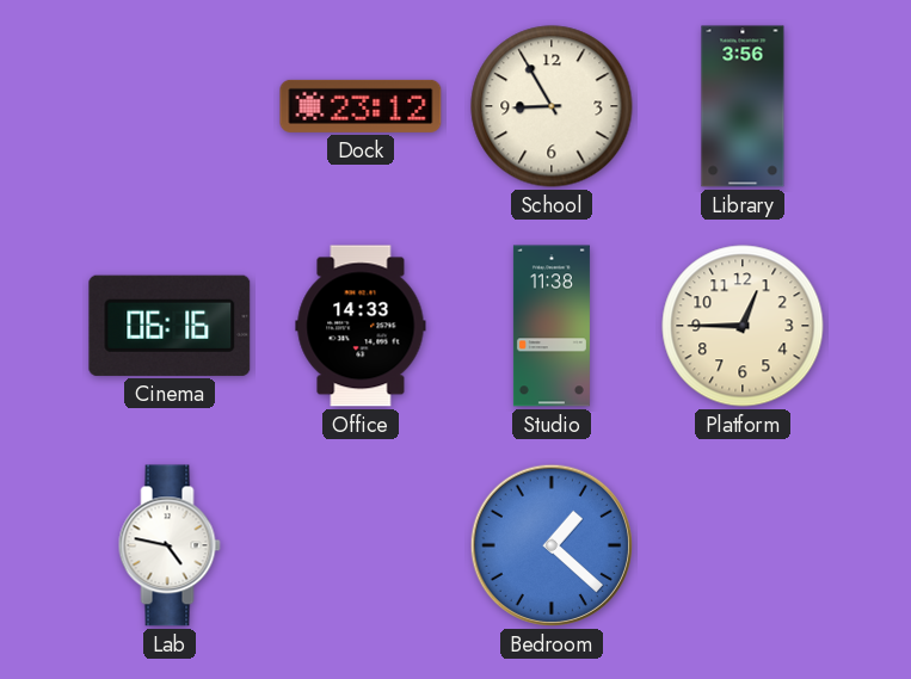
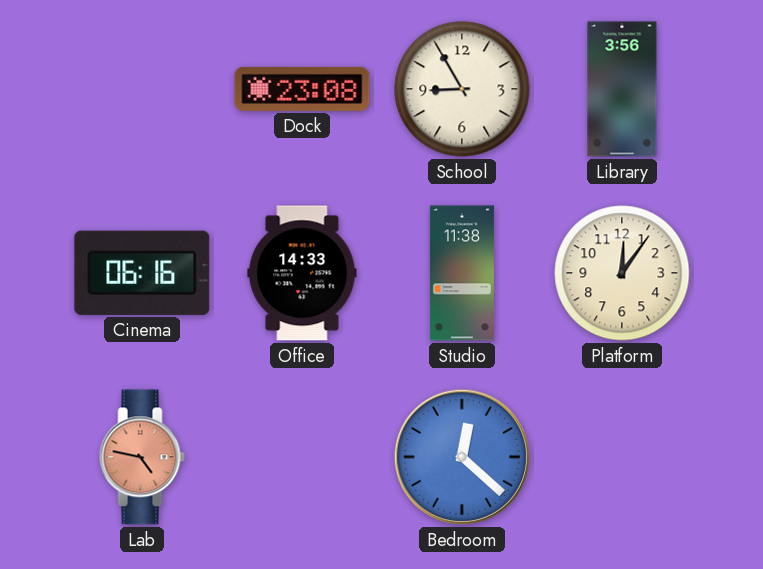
Dock: 23:12 -> 23:08
Platform: 12:45 -> 12:06
Lab dial: white -> salmon
Bedroom: 1:22 -> 12:22
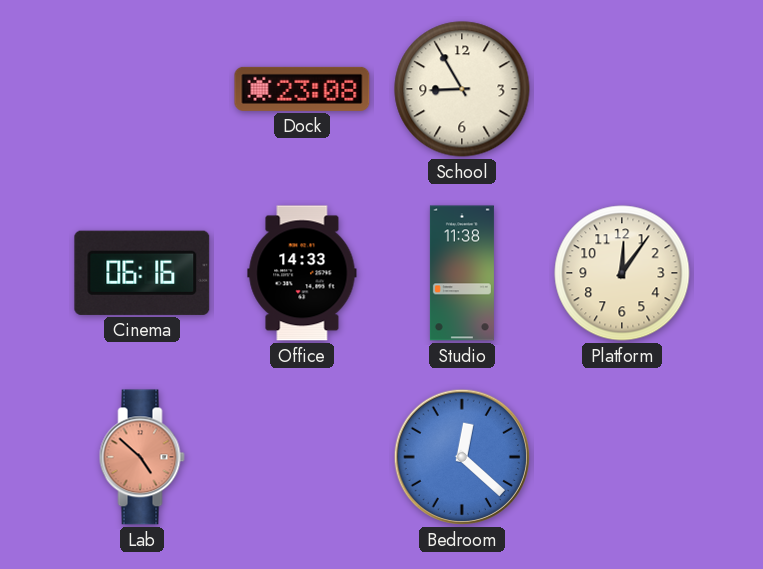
Library: 3:56 -> none
Lab: 4:47 -> 4:52
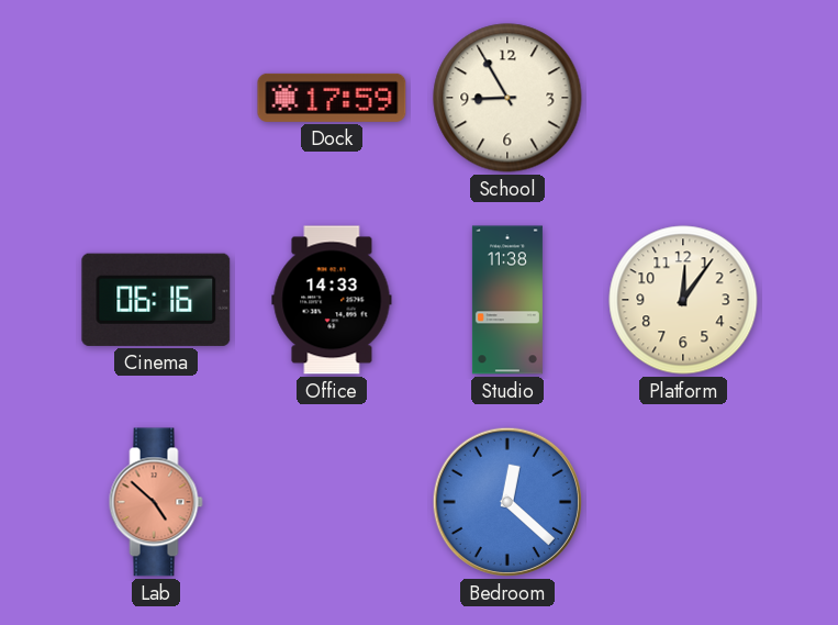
Dock: 23:08 -> 17:59
